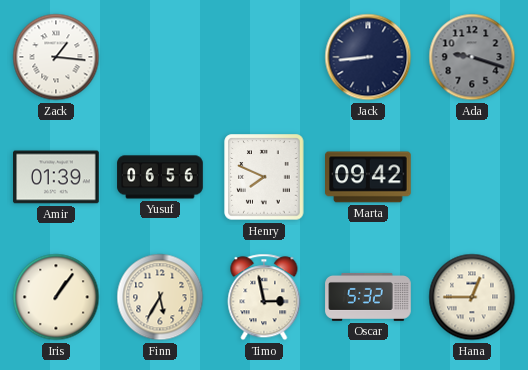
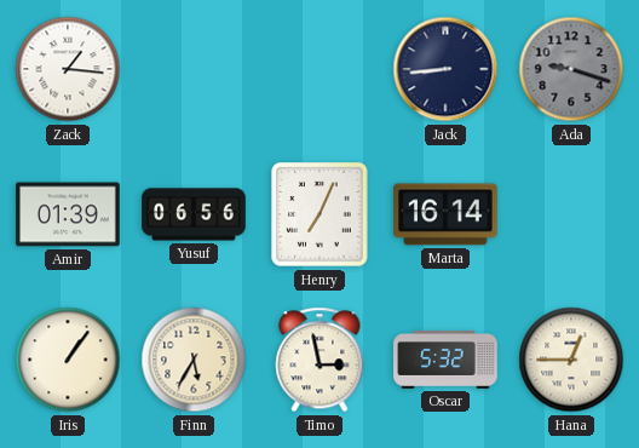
Henry: 7:49 -> 7:04
Marta: 09:42 -> 16:14
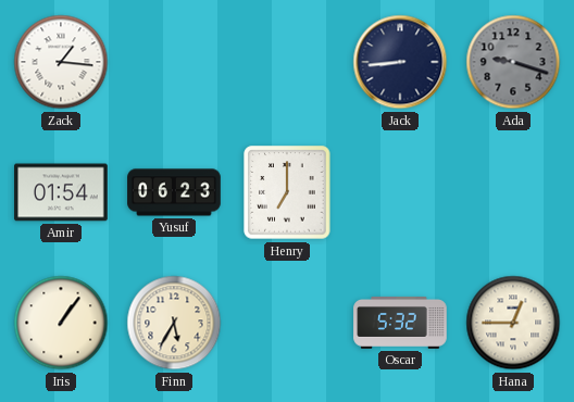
Amir: 01:39 -> 01:54
Yusuf: 06:56 -> 06:23
Henry: 7:04 -> 7:00
Marta: 16:14 -> none
Timo: 2:58 -> none
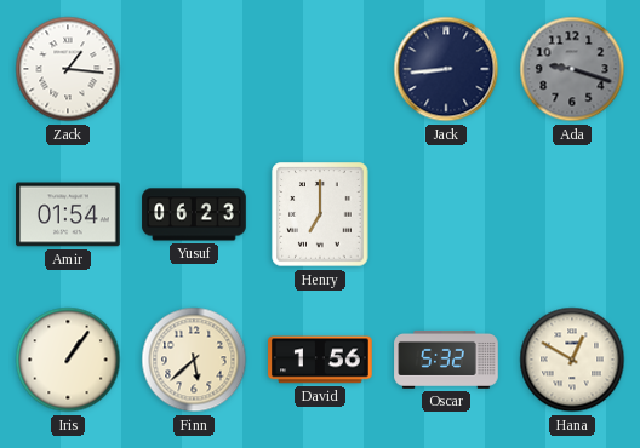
Finn: 5:35 -> 5:38
David: none -> 1:56
Hana: 12:45 -> 12:50
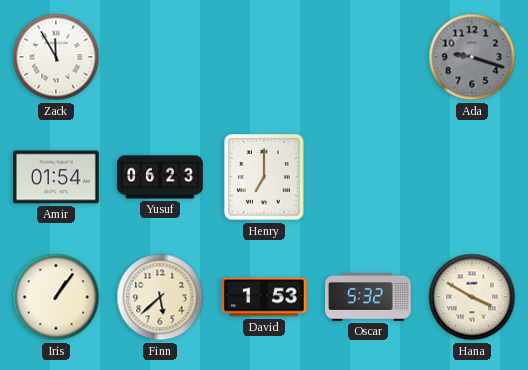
Zack: 1:16 -> 11:55
Jack: 8:44 -> none
David: 1:56 -> 1:53
Hana: 12:50 -> 3:50
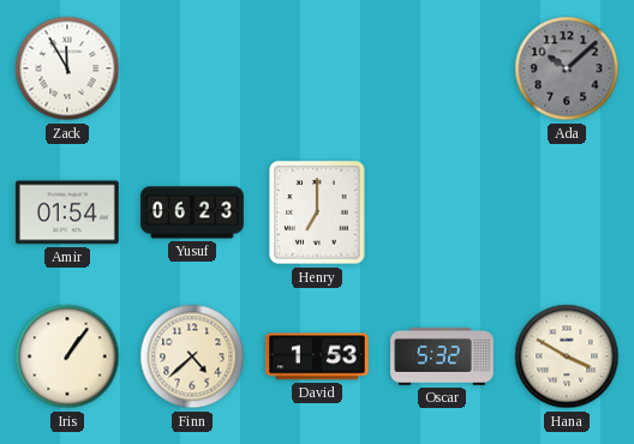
Ada: 9:18 -> 10:08
Finn: 5:38 -> 4:38
